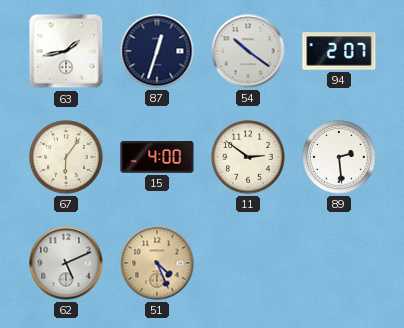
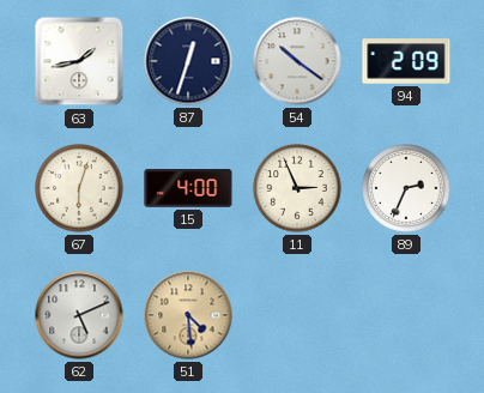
94: 2:07 -> 2:09
67: 6:06 -> 6:03
11: 2:51 -> 2:56
89: 2:29 -> 2:34
51: 4:26 -> 4:29
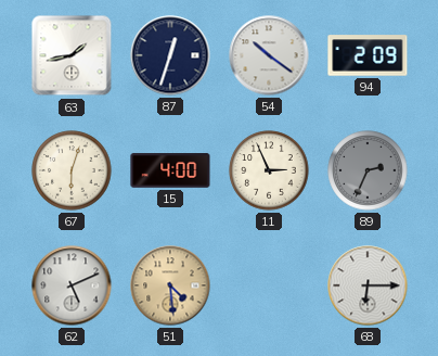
89 dial: white -> grey
68: none -> 6:15
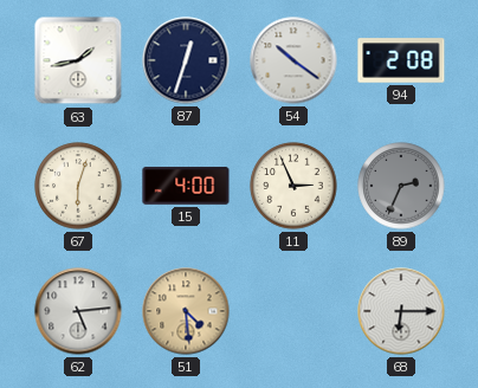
94: 2:09 -> 2:08
62: 5:11 -> 5:14
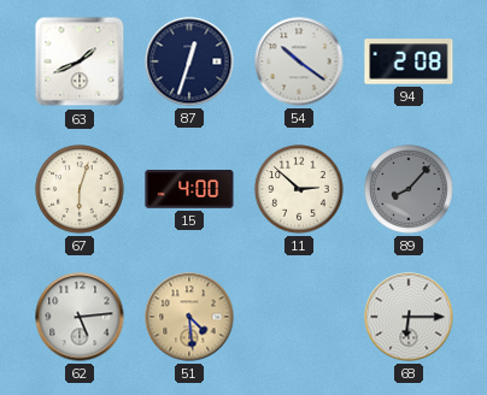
63: 1:43 -> 1:41
11: 2:56 -> 2:52
89: 2:34 -> 8:07
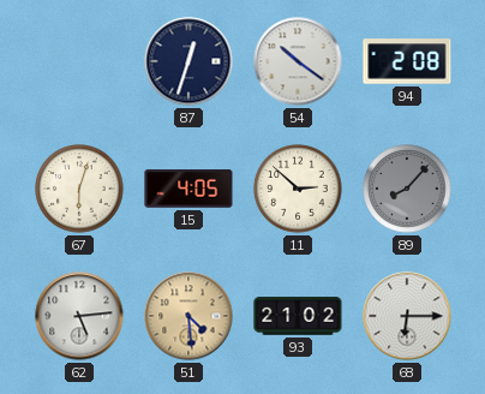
63: 1:41 -> none
15: 4:00 -> 4:05
93: none -> 21:02
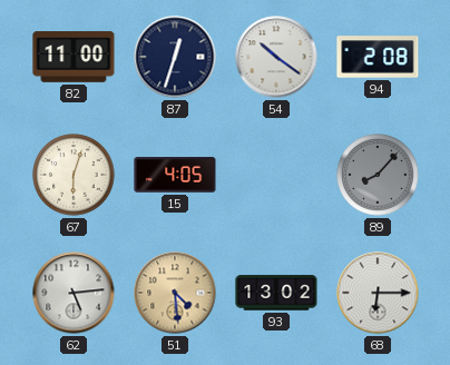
82: none -> 11:00
11: 2:52 -> none
93: 21:02 -> 13:02
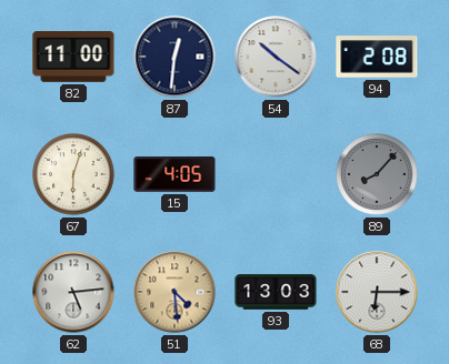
87: 12:33 -> 12:31
93: 13:02 -> 13:03
